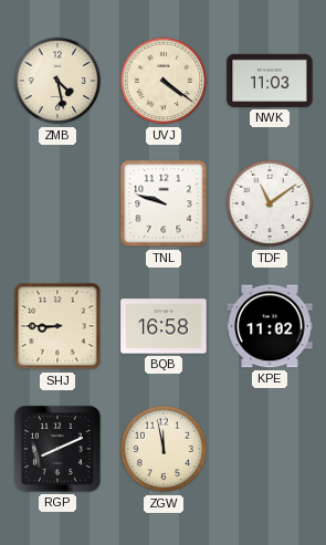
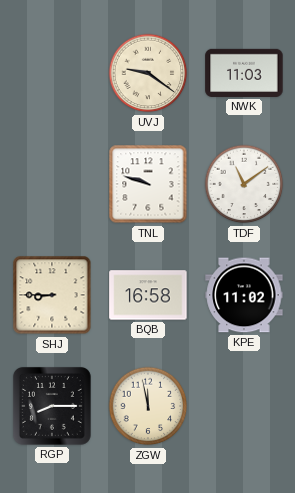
ZMB: 4:28 -> none
UVJ: 4:21 -> 9:21
RGP: 8:11 -> 8:15
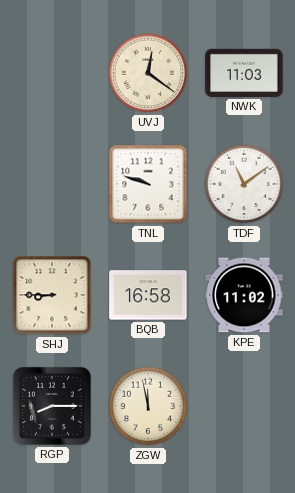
UVJ: 9:21 -> 12:21
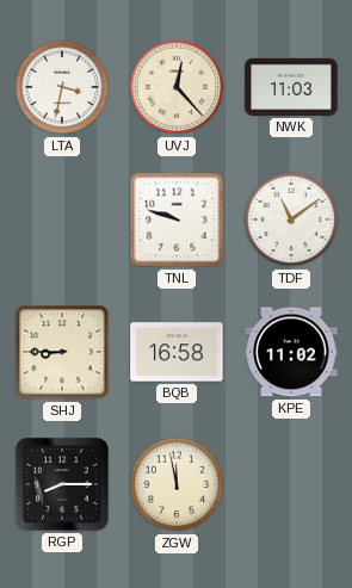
LTA: none -> 3:32
UVJ: 12:21 -> 12:23
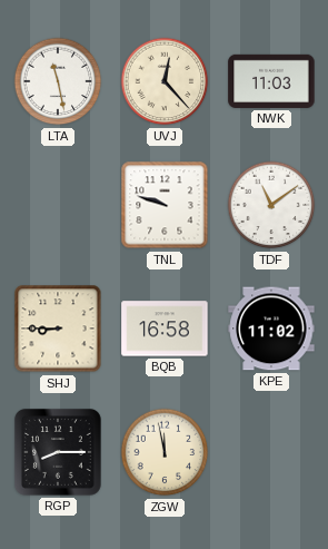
LTA: 3:32 -> 11:28
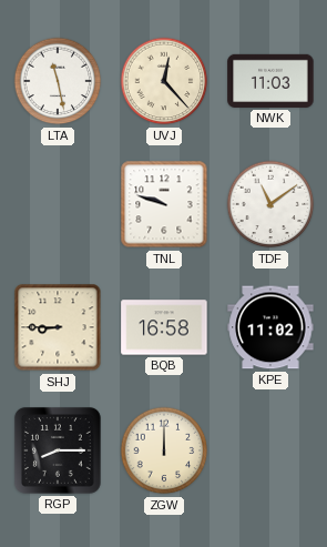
ZGW: 11:58 -> 12:00
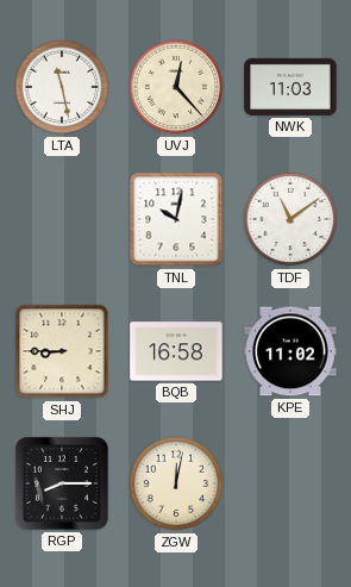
TNL: 9:48 -> 10:02
ZGW: 12:00 -> 12:02
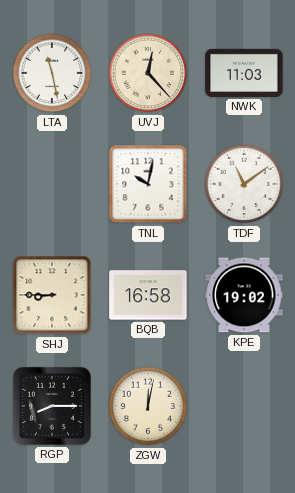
KPE: 11:02 -> 19:02
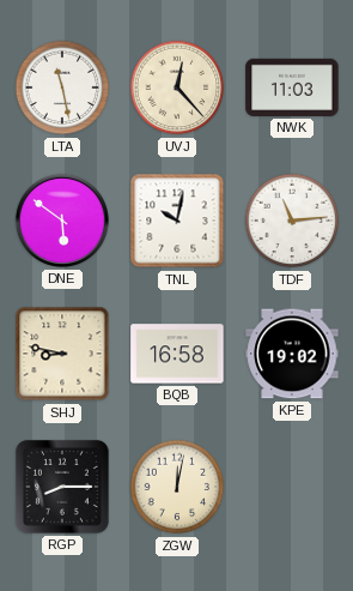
DNE: none -> 5:51
TDF: 11:09 -> 11:14
SHJ: 8:45 -> 8:47
